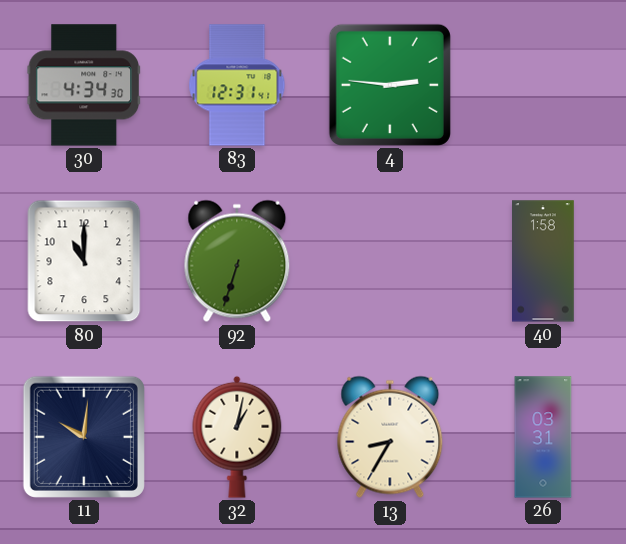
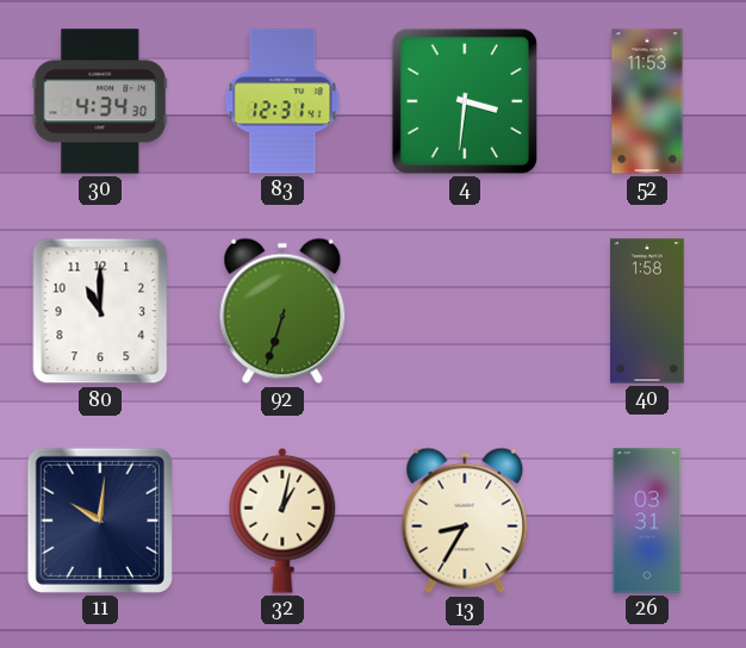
4: 2:46 -> 3:31
52: none -> 11:53
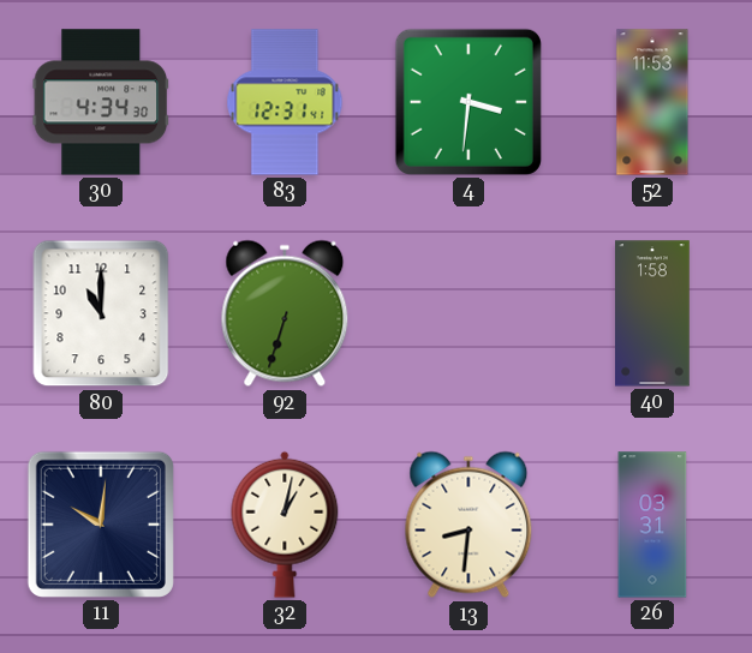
13: 8:35 -> 8:31
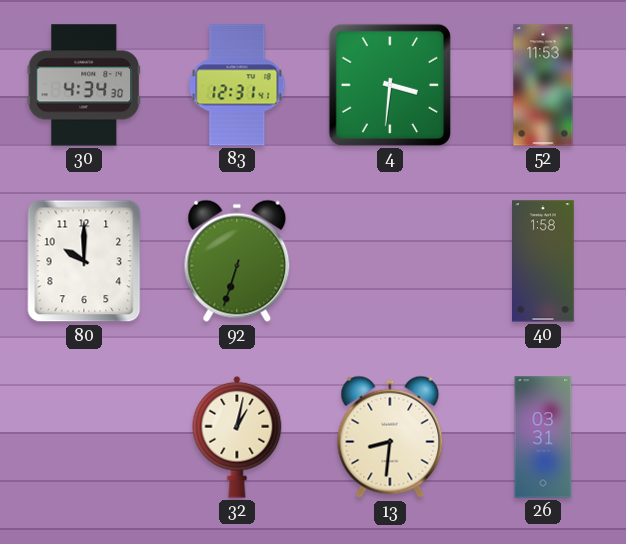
80: 11:00 -> 10:00
11: 10:01 -> none
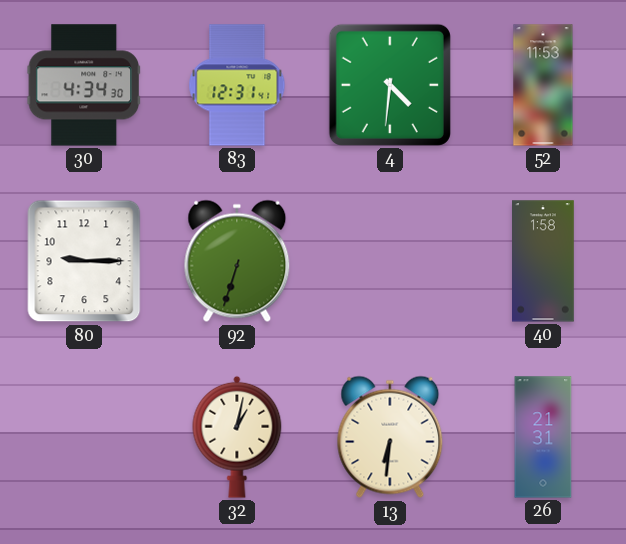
4: 3:31 -> 4:31
80: 10:00 -> 9:15
13: 8:31 -> 6:31
26: 03:31 -> 21:31
